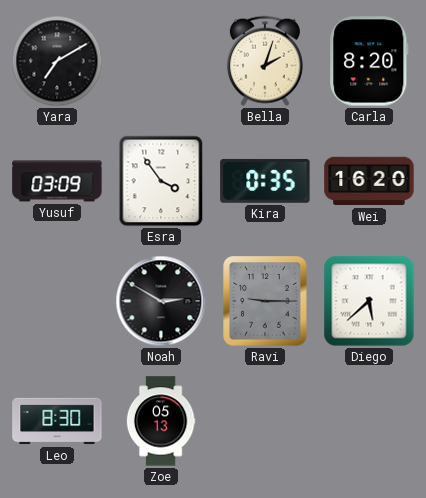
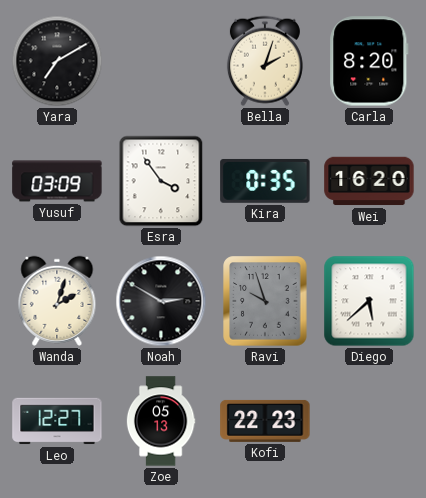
Wanda: none -> 2:03
Ravi: 9:15 -> 9:57
Leo: 8:30 -> 12:27
Kofi: none -> 22:23
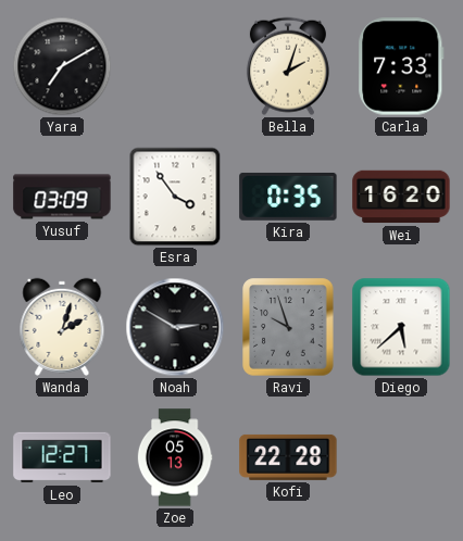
Carla: 8:20 -> 7:33
Kofi: 22:23 -> 22:28
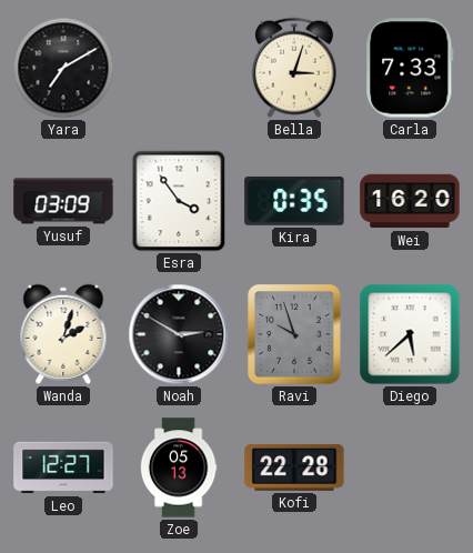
Bella: 2:03 -> 3:03
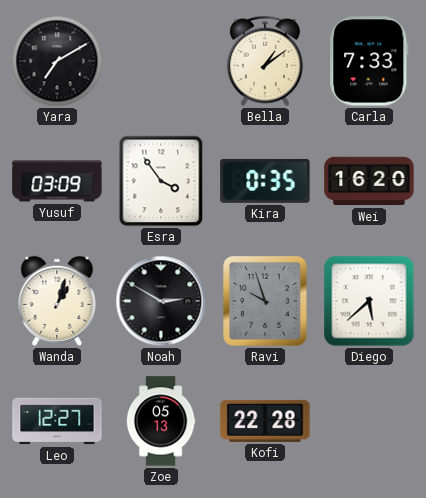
Bella: 3:03 -> 1:09
Wanda: 2:03 -> 1:03
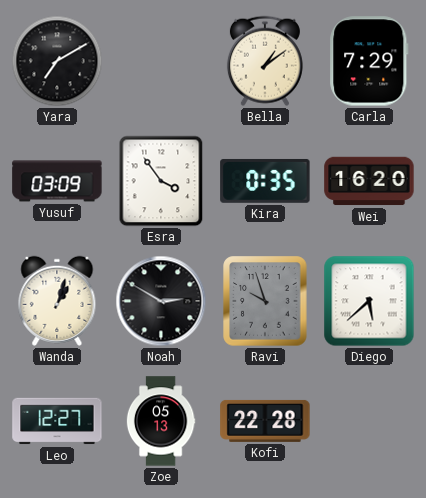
Carla: 7:33 -> 7:29
